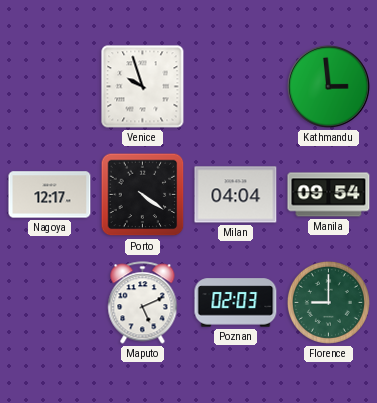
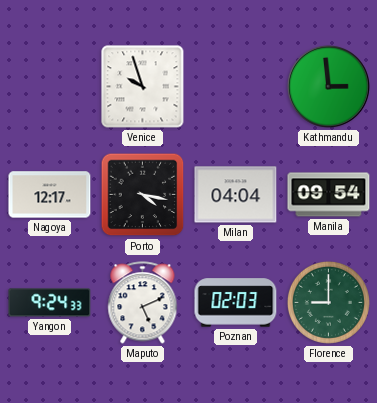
Porto: 4:21 -> 4:17
Yangon: none -> 9:24
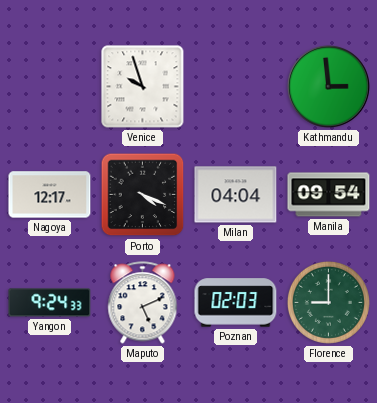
Porto: 4:17 -> 4:19
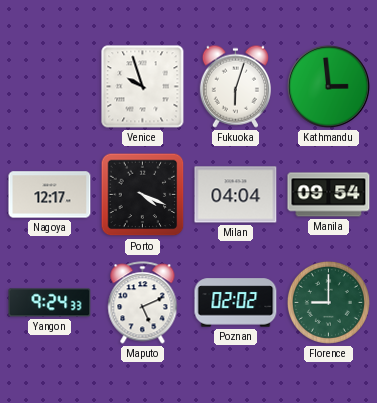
Fukuoka: none -> 6:03
Poznan: 02:03 -> 02:02
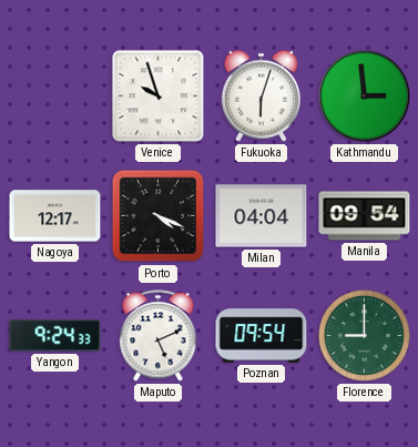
Poznan: 02:02 -> 09:54
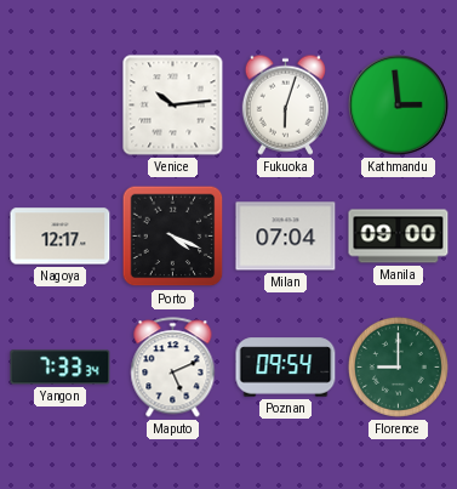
Venice: 9:57 -> 10:14
Milan: 04:04 -> 07:04
Manila: 09:54 -> 09:00
Yangon: 9:24 -> 7:33
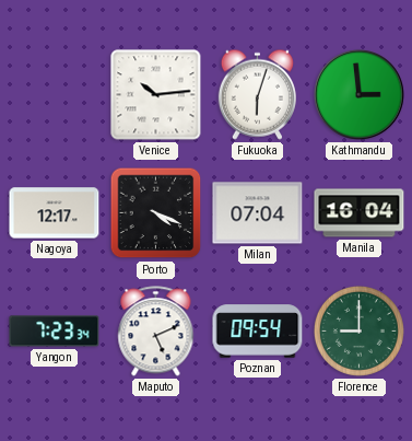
Manila: 09:00 -> 16:04
Yangon: 7:33 -> 7:23
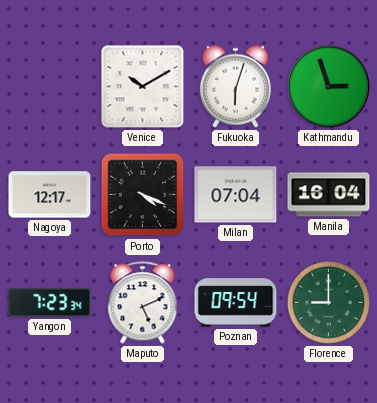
Venice: 10:14 -> 10:10
Kathmandu: 2:59 -> 2:57
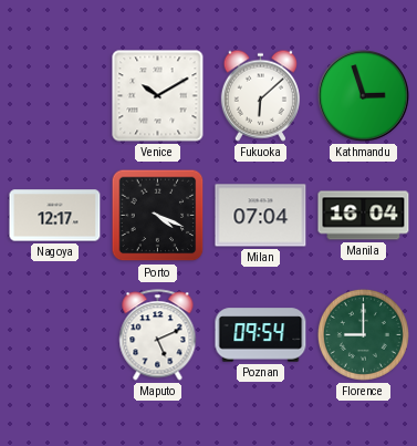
Fukuoka: 6:03 -> 6:08
Yangon: 7:23 -> none
